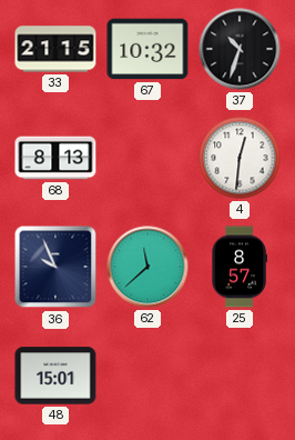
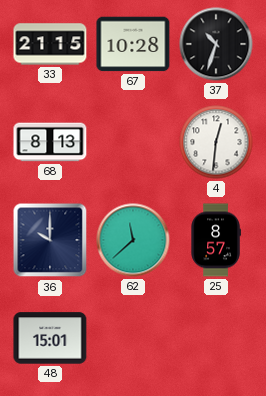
67: 10:32 -> 10:28
36: 9:56 -> 10:00
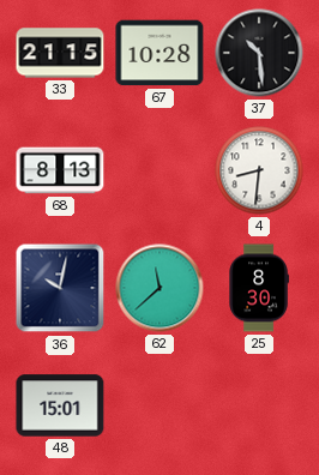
37: 10:33 -> 10:29
4: 12:31 -> 8:31
36: 10:00 -> 10:02
25: 8:57 -> 8:30
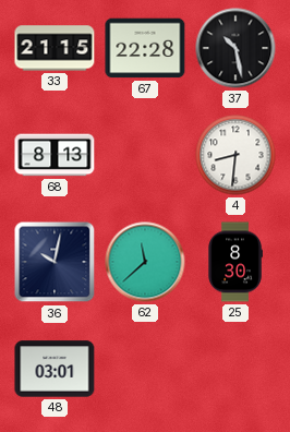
67: 10:28 -> 22:28
37: 10:29 -> 10:28
48: 15:01 -> 03:01
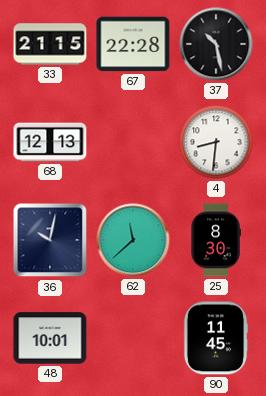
68: 8:13 -> 12:13
48: 03:01 -> 10:01
90: none -> 11:45
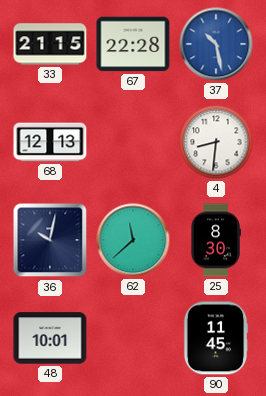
37 dial: black -> blue
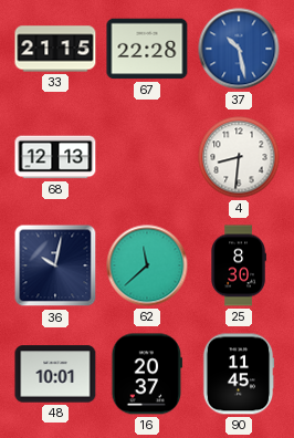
16: none -> 20:37
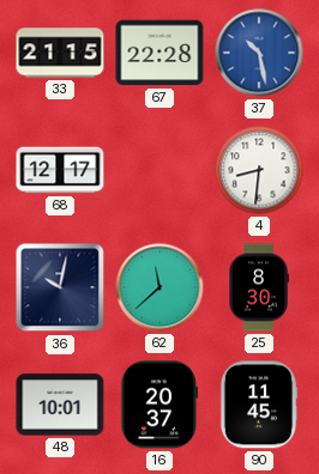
68: 12:13 -> 12:17
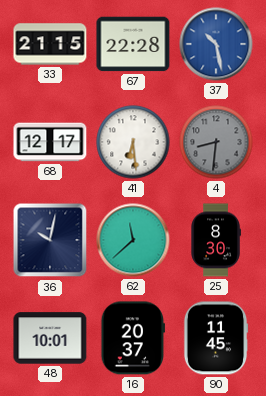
41: none -> 6:29
4 dial: white -> grey
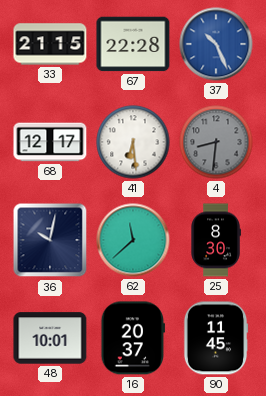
37: 10:28 -> 10:26
